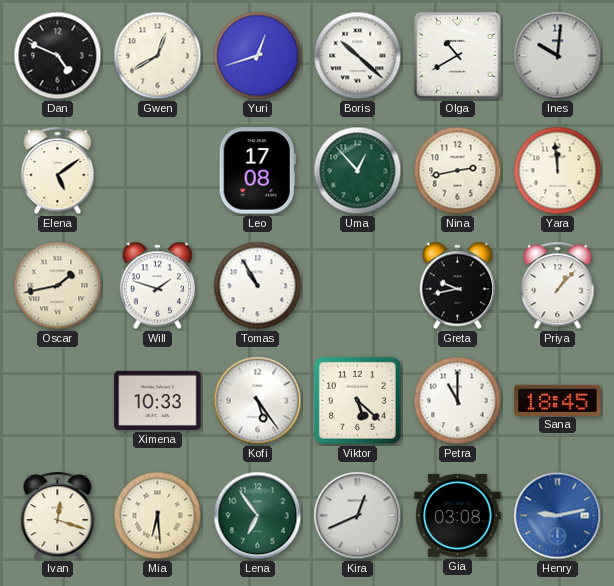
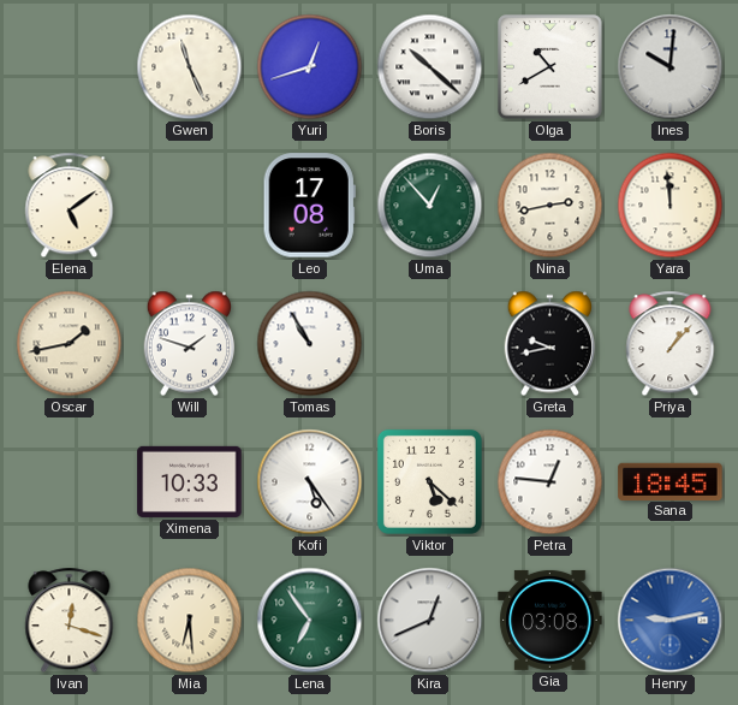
Dan: 4:49 -> none
Gwen: 12:40 -> 11:26
Petra: 11:00 -> 12:46
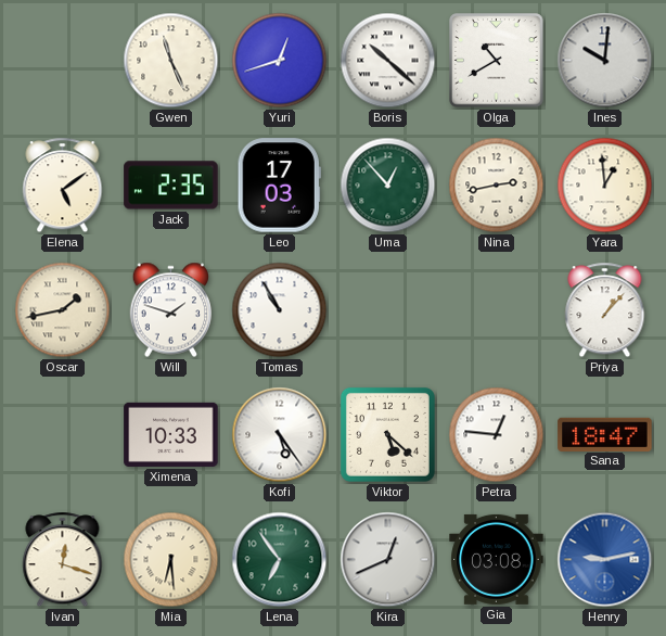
Jack: none -> 2:35
Leo: 17:08 -> 17:03
Yara: 11:59 -> 12:59
Greta: 9:43 -> none
Sana: 18:45 -> 18:47
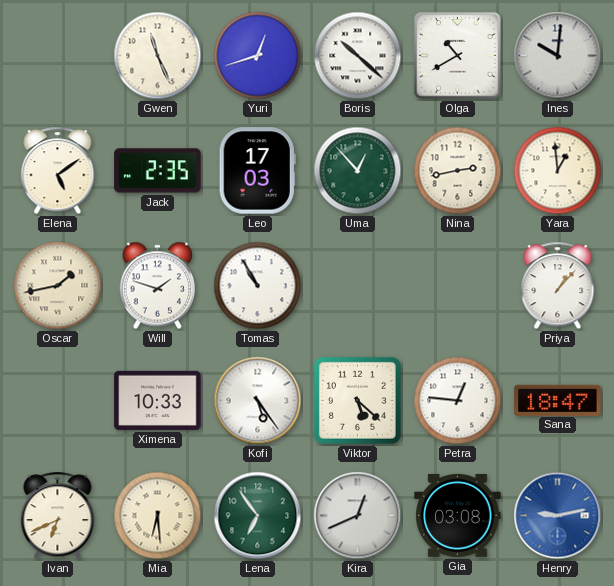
Ivan: 12:18 -> 6:41
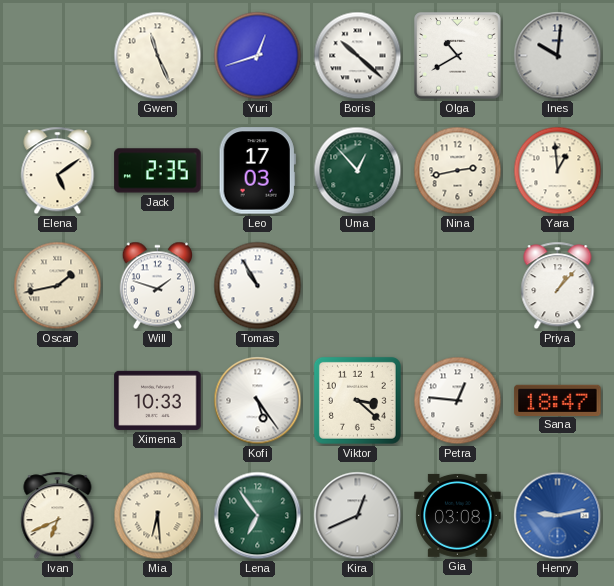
Viktor: 5:22 -> 3:22
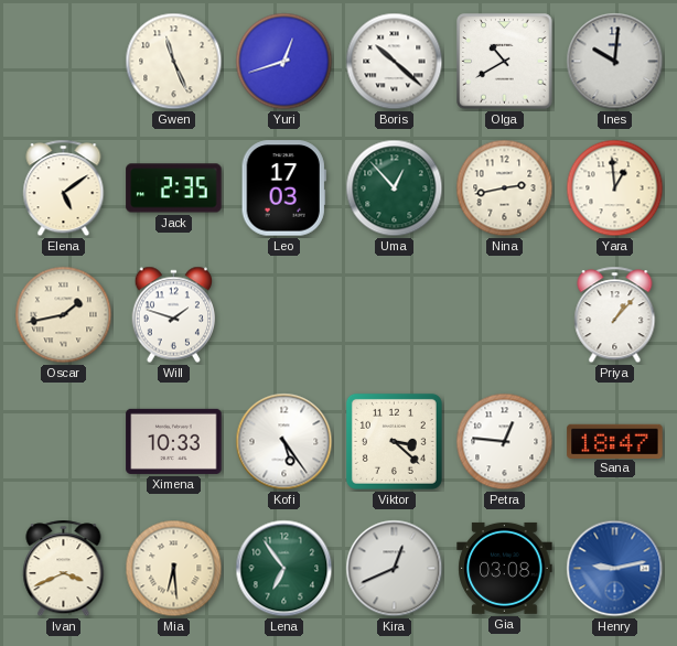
Tomas: 10:55 -> none
Ivan: 6:41 -> 3:41
